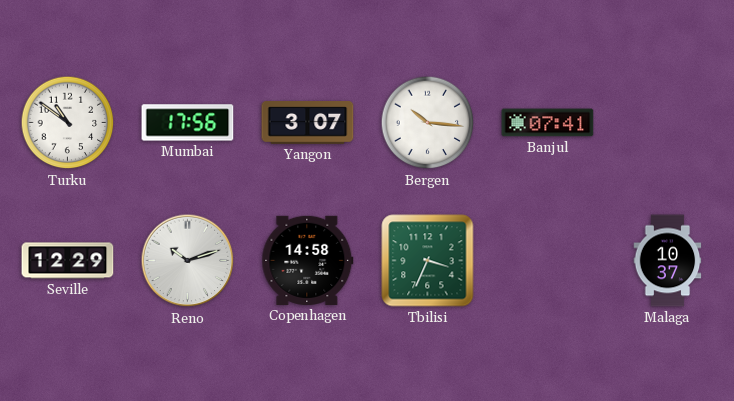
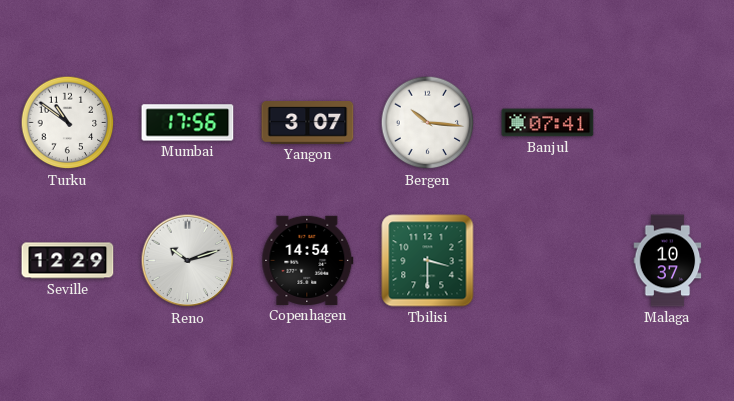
Copenhagen: 14:58 -> 14:54
Tbilisi: 3:34 -> 3:30
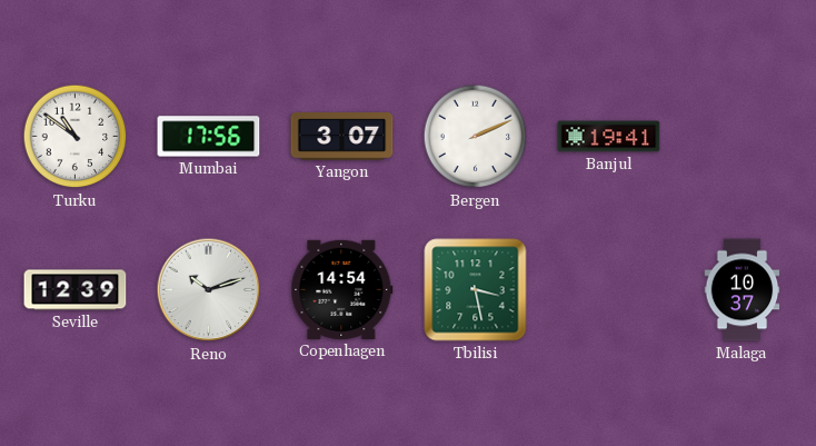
Bergen: 10:16 -> 2:11
Banjul: 07:41 -> 19:41
Seville: 12:29 -> 12:39
Tbilisi: 3:30 -> 3:28
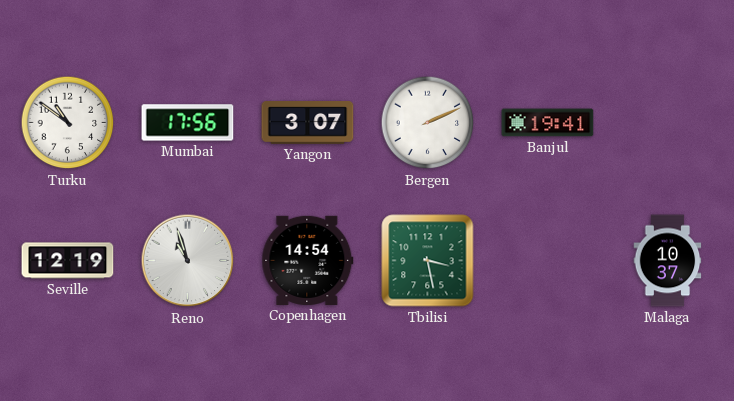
Seville: 12:39 -> 12:19
Reno: 10:12 -> 10:57
